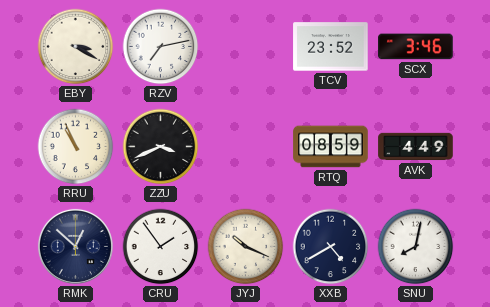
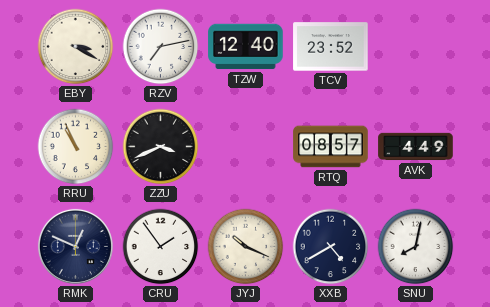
TZW: none -> 12:40
SCX: 3:46 -> none
RTQ: 08:59 -> 08:57
RMK: 12:52 -> 12:49
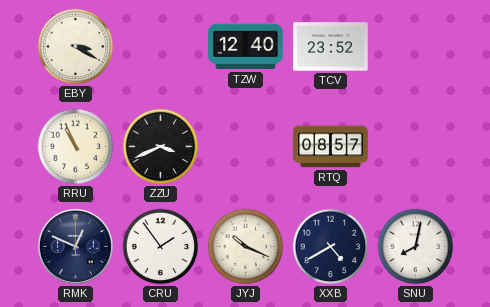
RZV: 7:13 -> none
AVK: 4:49 -> none
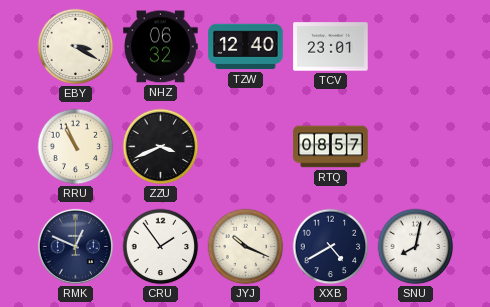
NHZ: none -> 06:32
TCV: 23:52 -> 23:01
